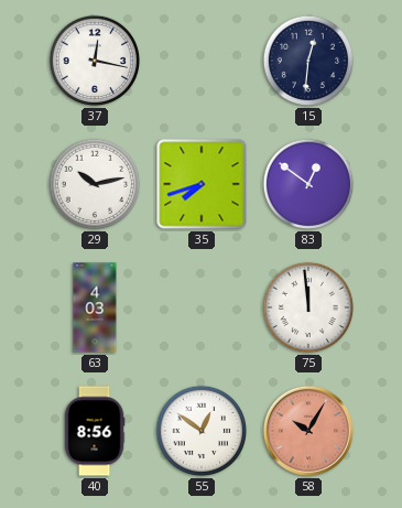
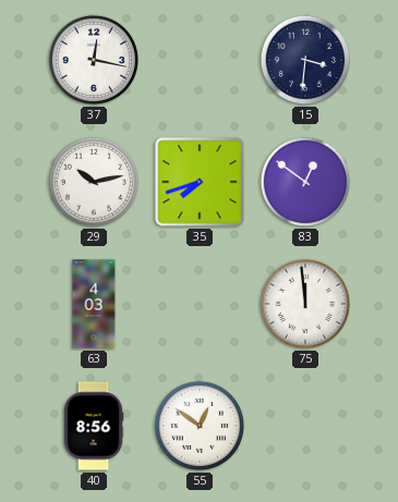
15: 12:31 -> 3:31
58: 10:05 -> none
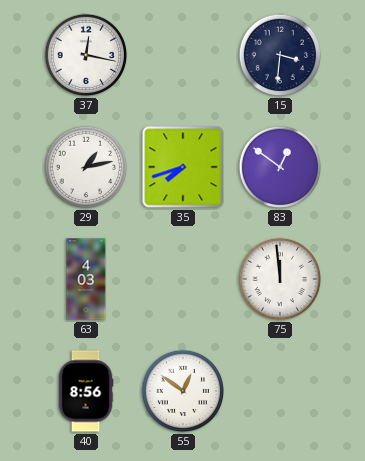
29: 10:13 -> 1:13
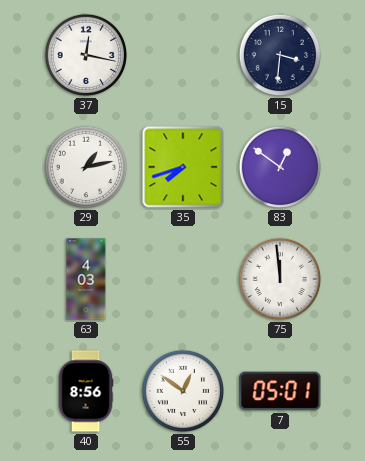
7: none -> 05:01
